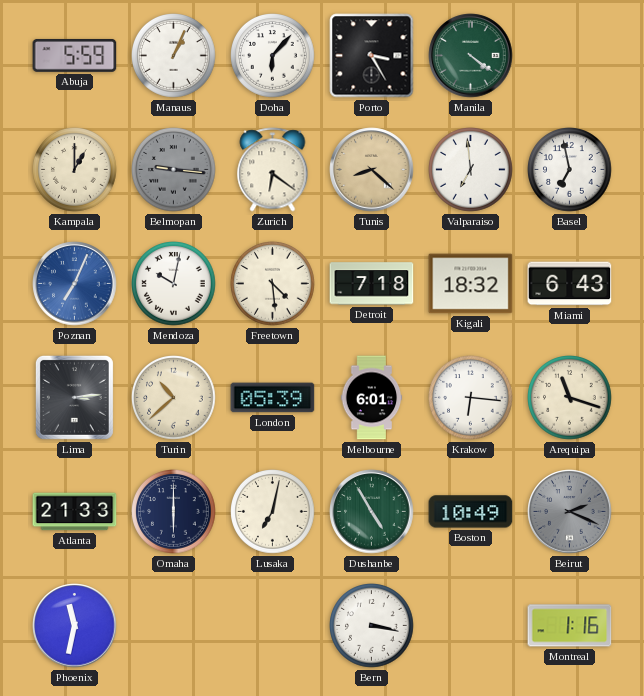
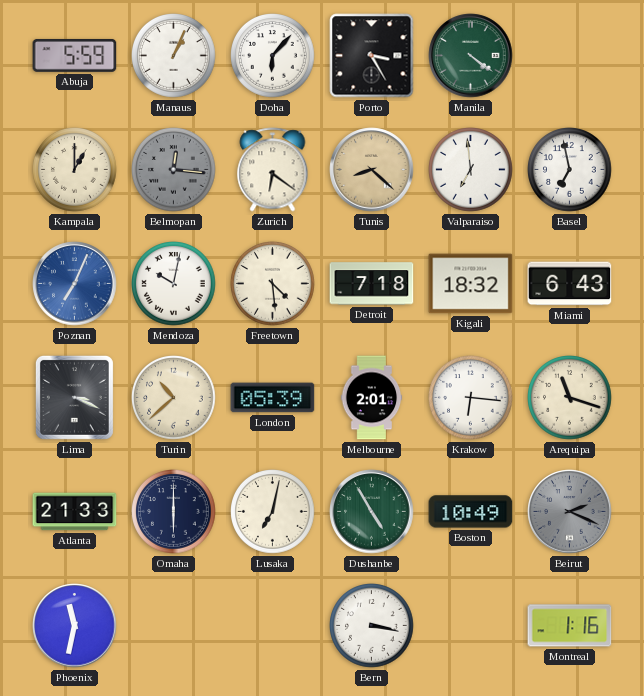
Belmopan: 9:16 -> 12:16
Lima: 3:14 -> 3:19
Melbourne: 6:01 -> 2:01
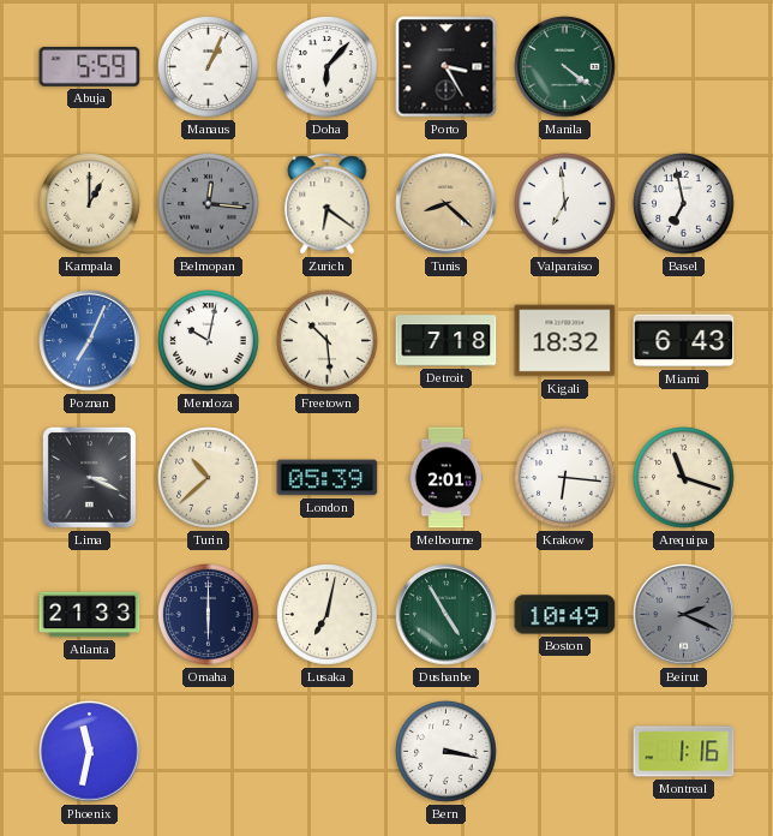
Freetown: 4:29 -> 10:29
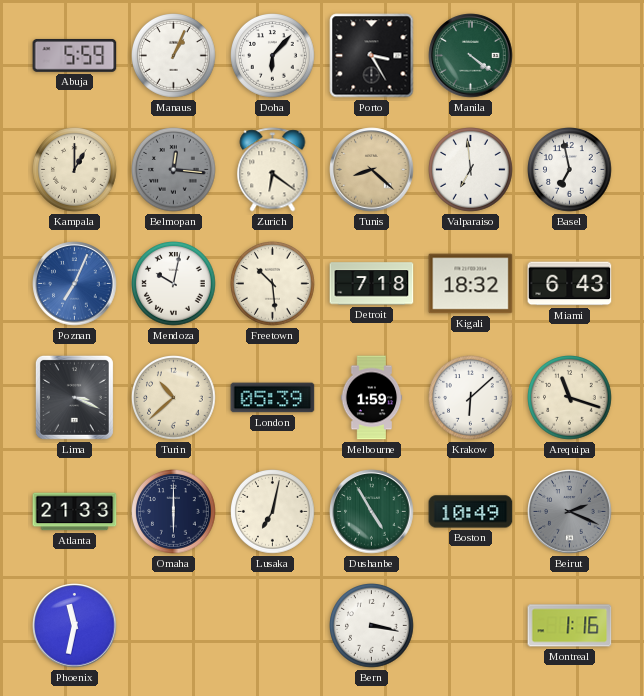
Melbourne: 2:01 -> 1:59
Krakow: 6:16 -> 6:08
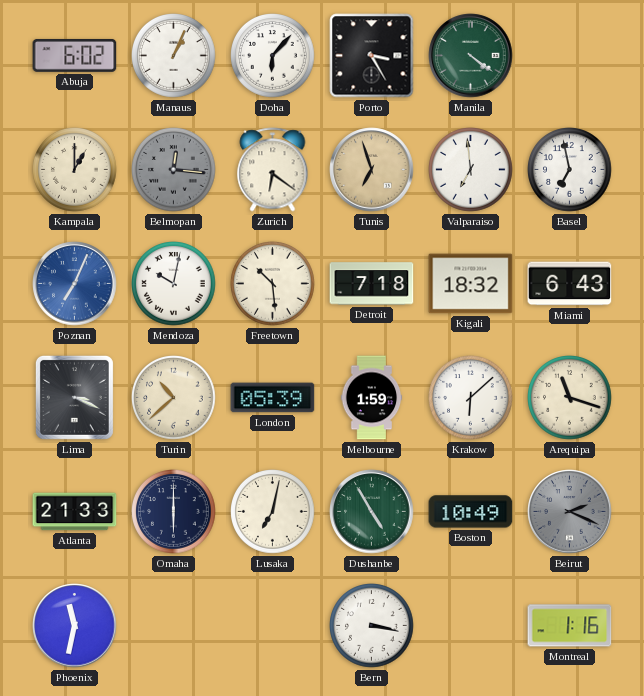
Abuja: 5:59 -> 6:02
Tunis: 8:22 -> 6:57
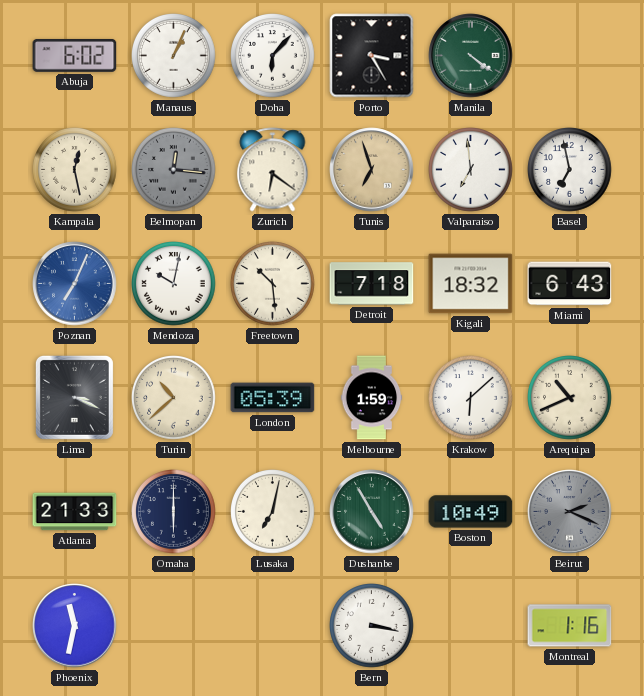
Kampala: 1:00 -> 12:28
Arequipa: 11:18 -> 10:41
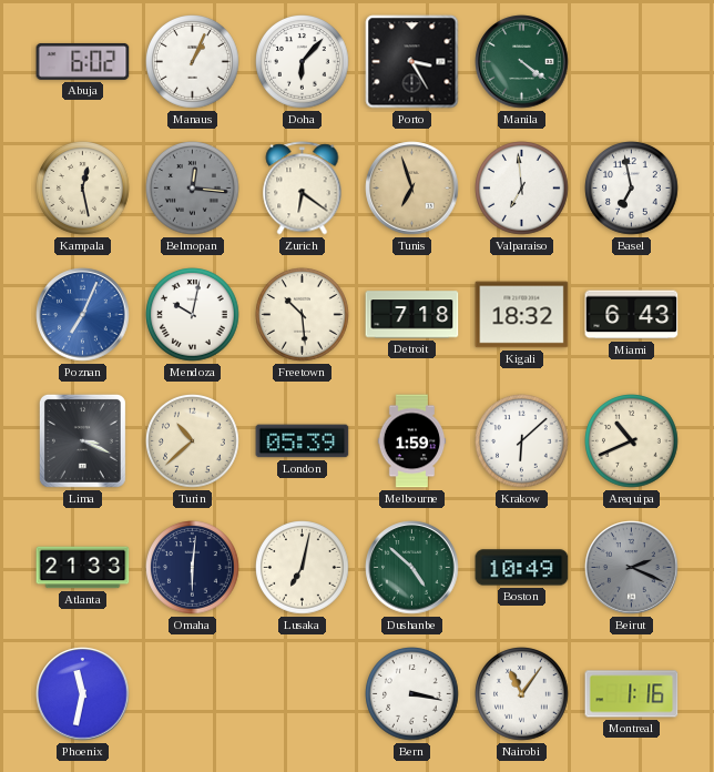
Omaha: 6:00 -> 6:01
Dushanbe: 4:55 -> 4:52
Nairobi: none -> 11:06
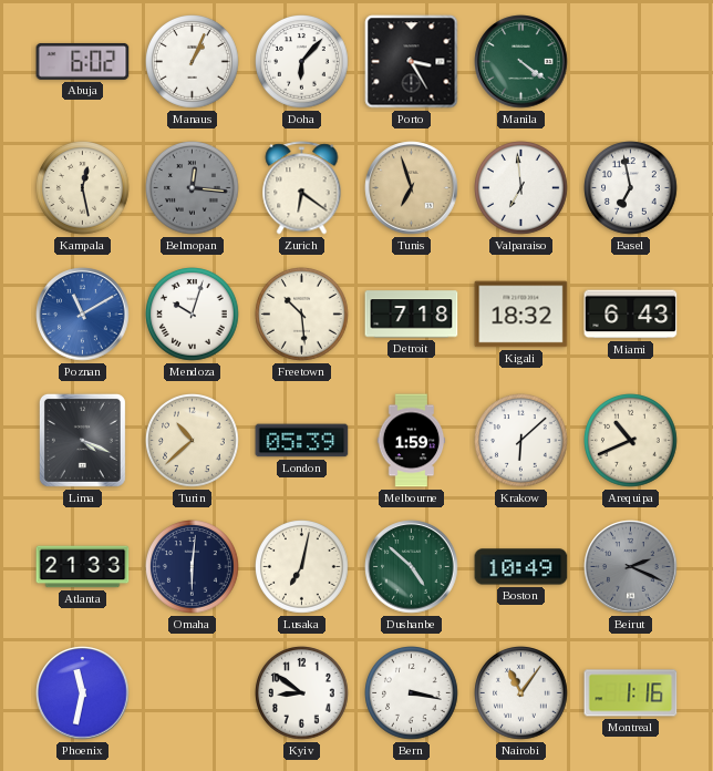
Poznan: 7:04 -> 11:10
Mendoza: 10:02 -> 10:03
Lima: 3:19 -> 4:19
Kyiv: none -> 8:51
